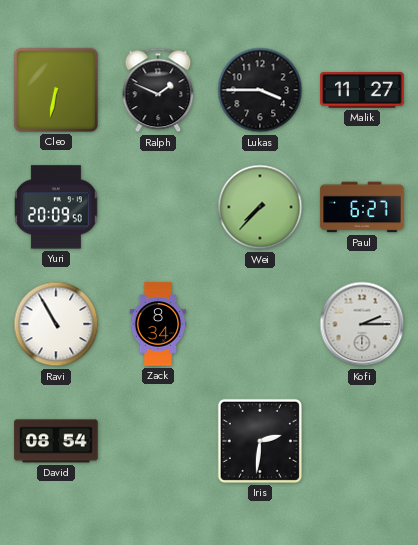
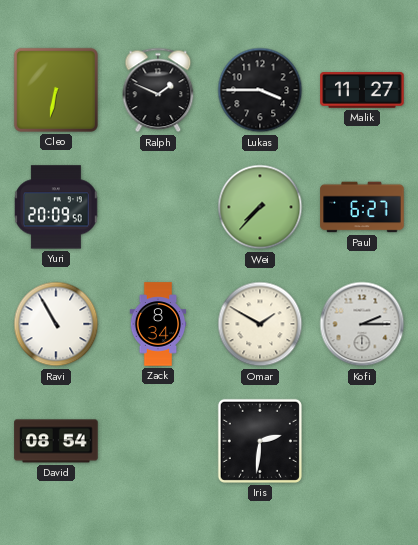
Omar: none -> 1:50
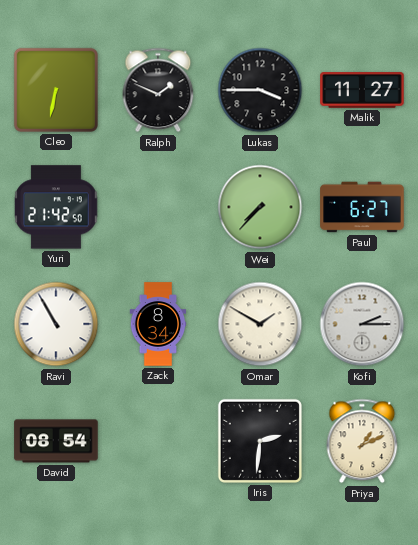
Yuri: 20:09 -> 21:42
Priya: none -> 1:11
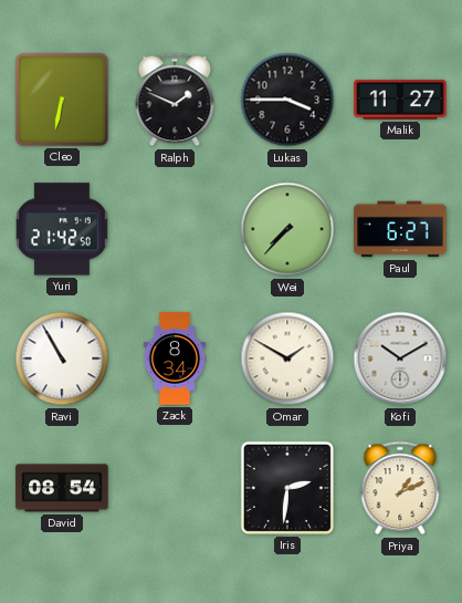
Kofi: 2:15 -> 10:10
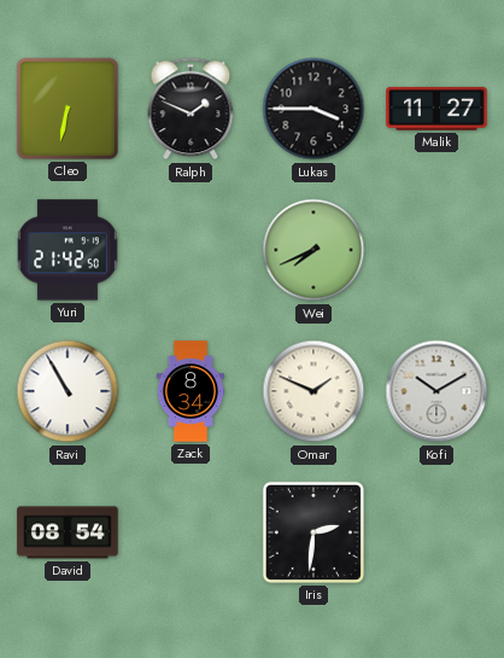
Wei: 7:37 -> 7:41
Paul: 6:27 -> none
Omar: 1:50 -> 1:49
Priya: 1:11 -> none
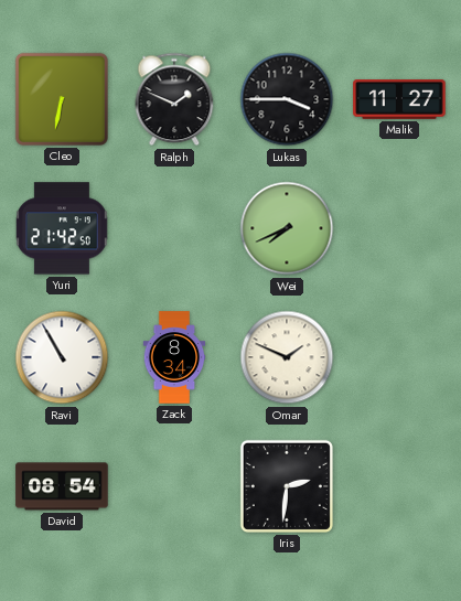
Kofi: 10:10 -> none
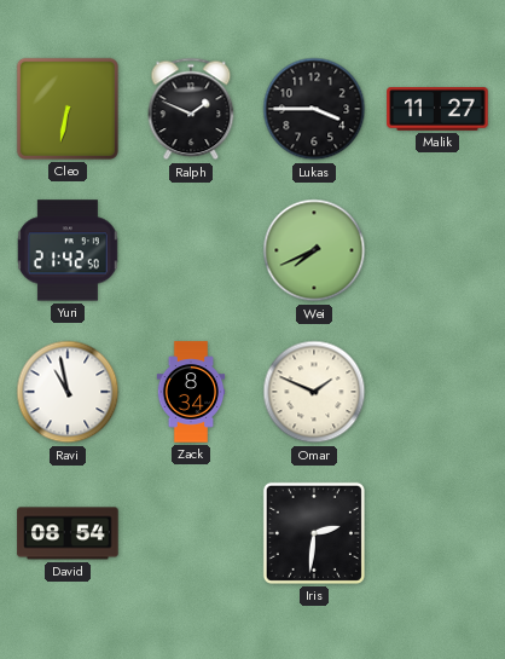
Ravi: 10:55 -> 10:58
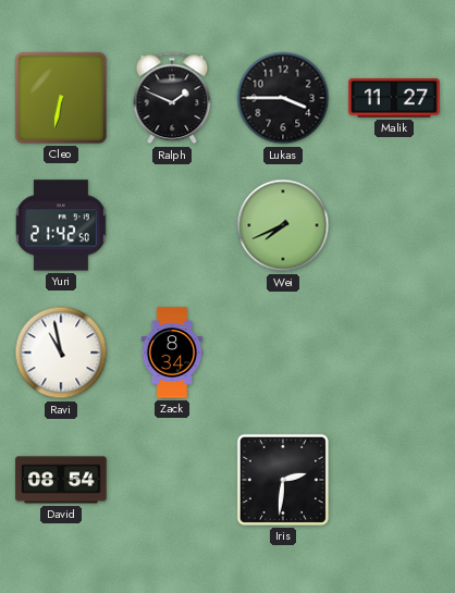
Omar: 1:49 -> none
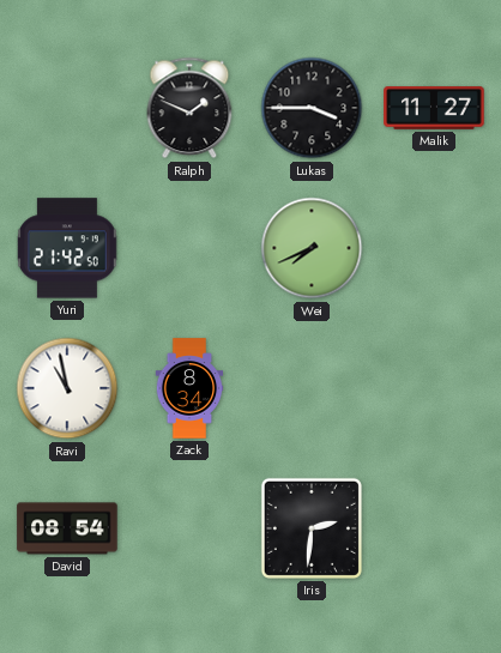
Cleo: 6:32 -> none
